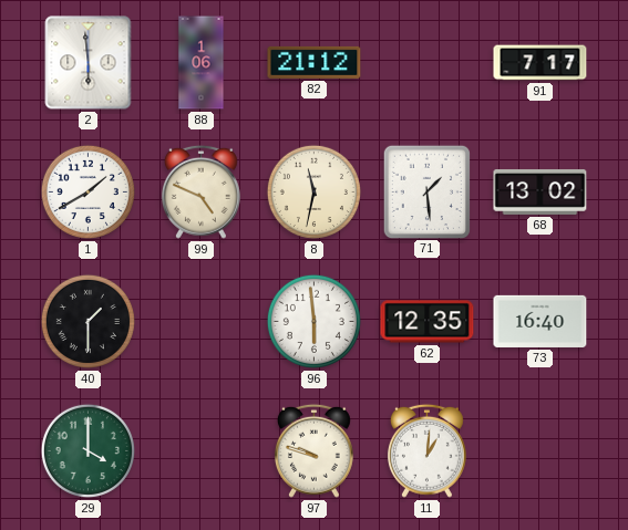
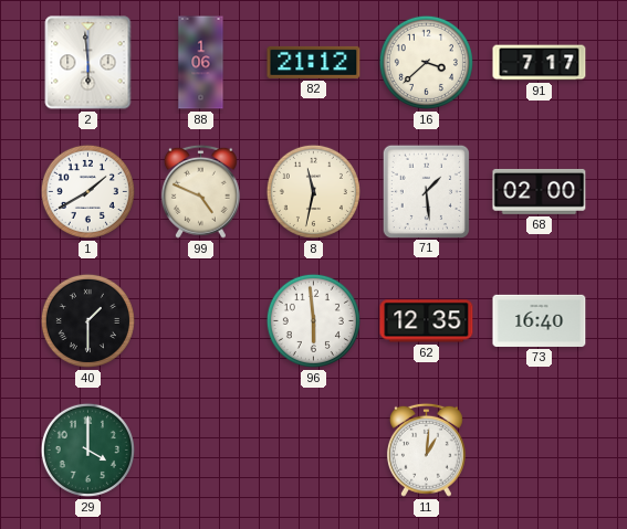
16: none -> 3:38
68: 13:02 -> 02:00
97: 9:48 -> none
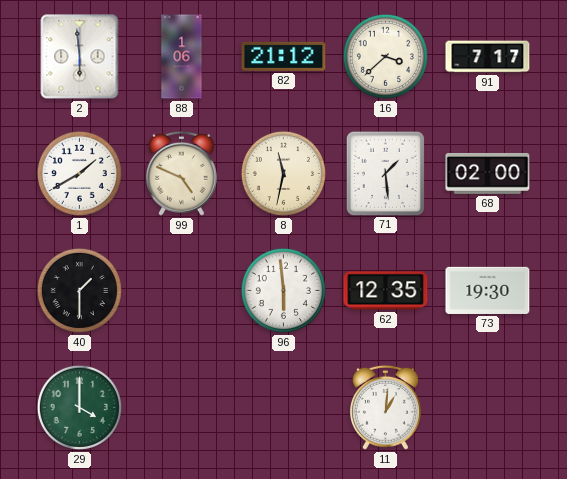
73: 16:40 -> 19:30
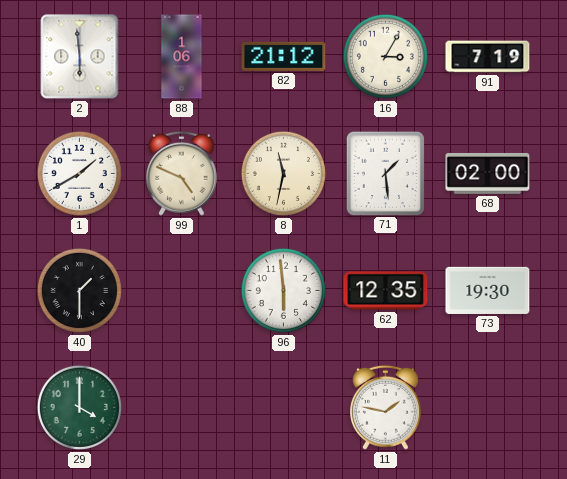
16: 3:38 -> 3:05
91: 7:17 -> 7:19
11: 1:01 -> 1:47
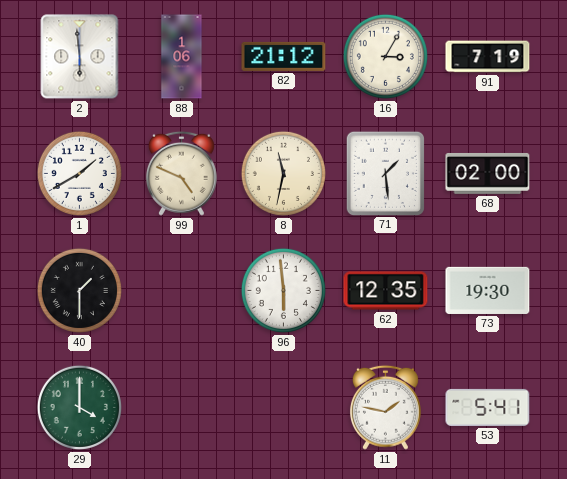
53: none -> 5:41
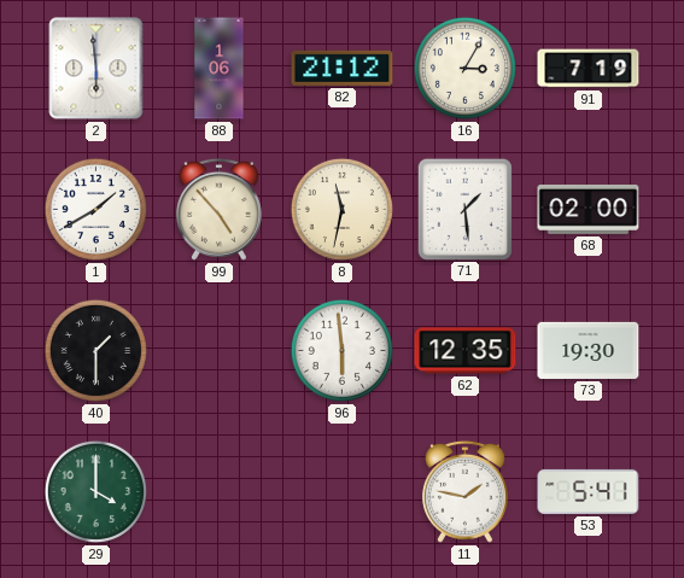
99: 4:49 -> 4:53
